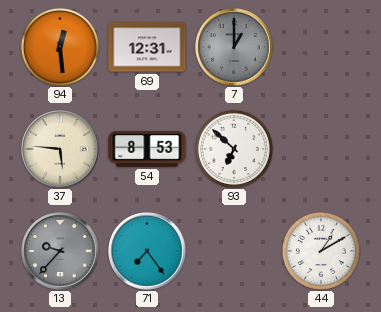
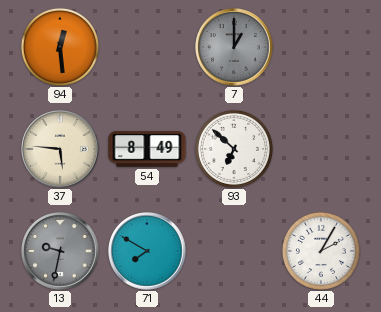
69: 12:31 -> none
54: 8:53 -> 8:49
13: 9:37 -> 9:32
71: 7:24 -> 7:50
44: 1:10 -> 2:05
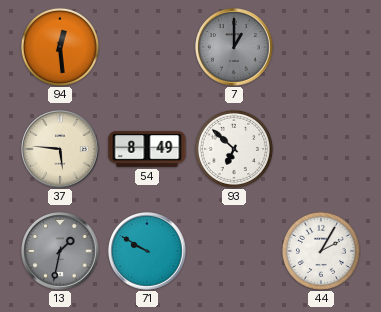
13: 9:32 -> 1:32
71: 7:50 -> 9:50
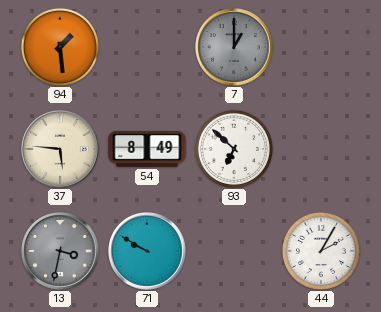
94: 12:29 -> 1:29
13: 1:32 -> 3:32
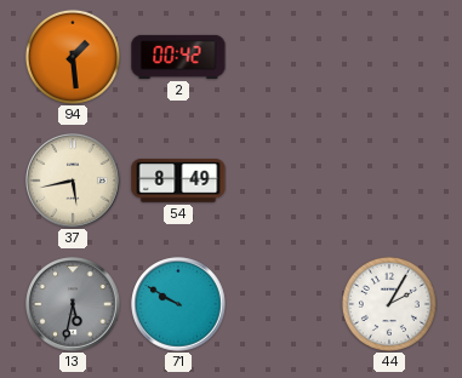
2: none -> 00:42
7: 1:00 -> none
37: 5:46 -> 5:43
93: 6:52 -> none
13: 3:32 -> 5:32
